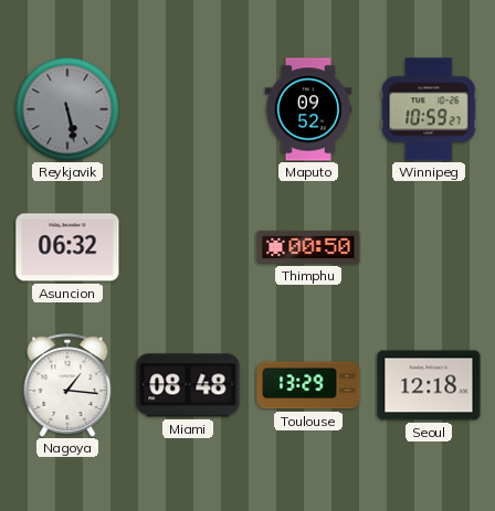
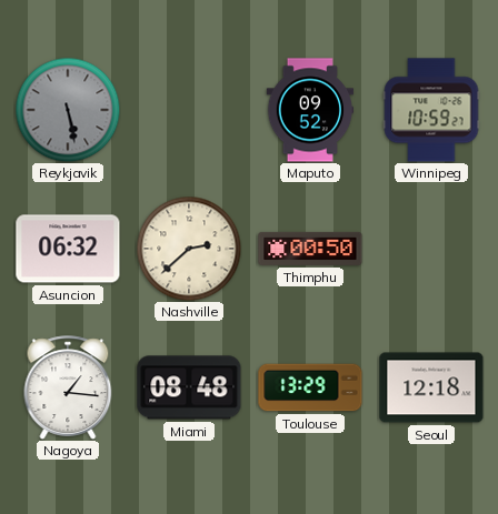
Nashville: none -> 2:38
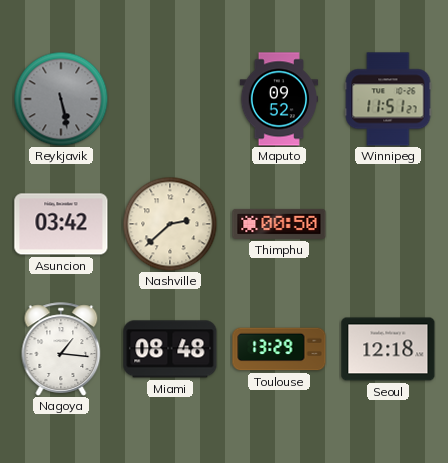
Winnipeg: 10:59 -> 11:51
Asuncion: 06:32 -> 03:42
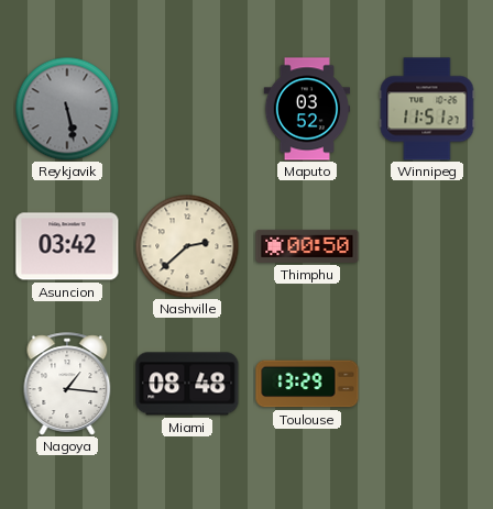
Maputo: 09:52 -> 03:52
Seoul: 12:18 -> none
